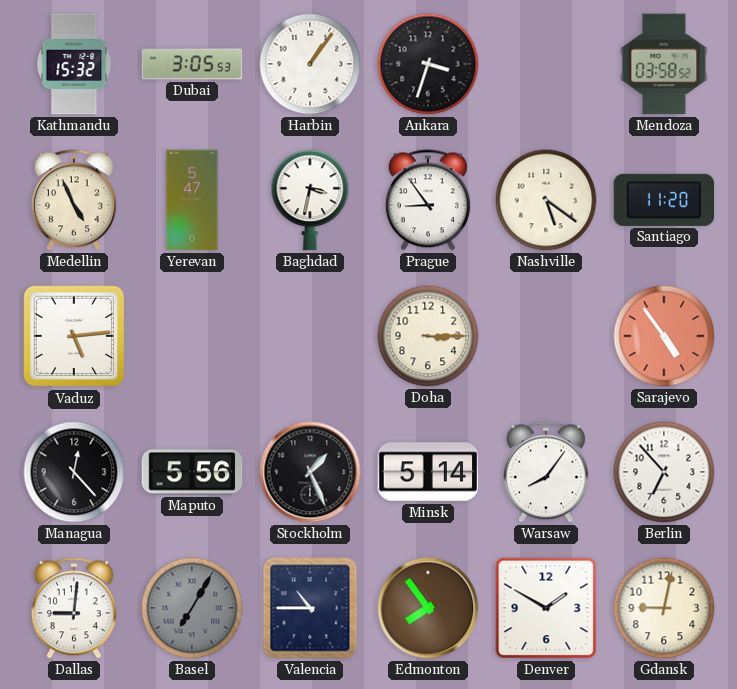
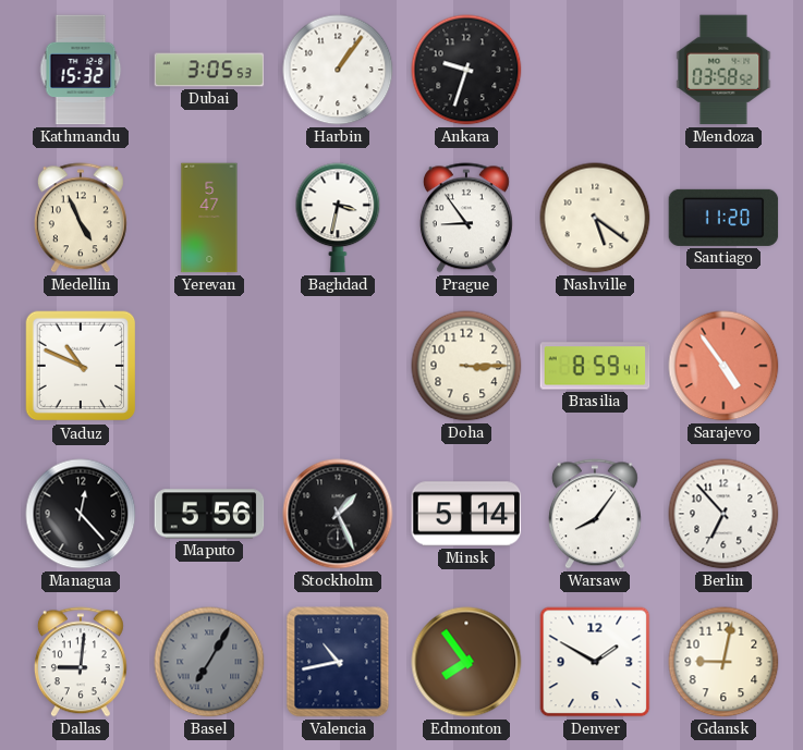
Ankara: 3:33 -> 9:33
Vaduz: 5:14 -> 10:49
Brasilia: none -> 8:59
Valencia: 10:45 -> 10:43
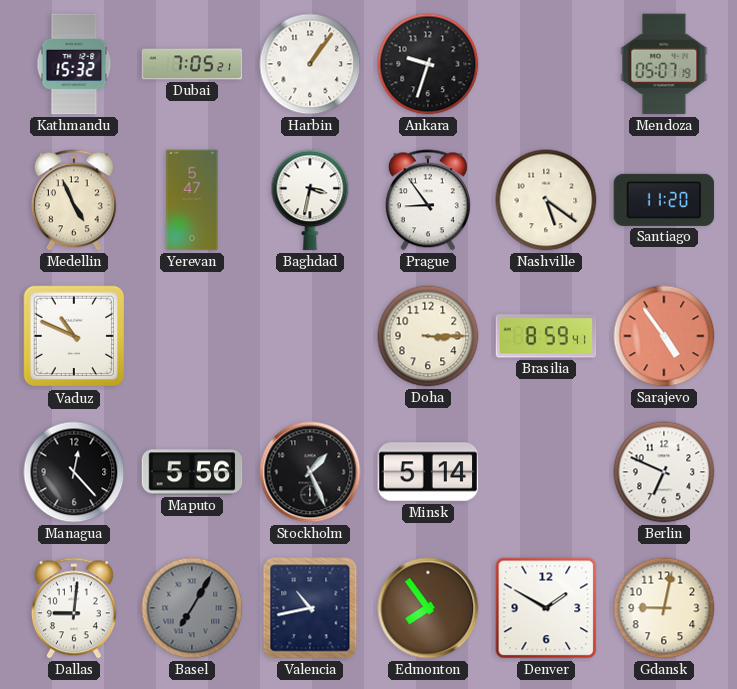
Dubai: 3:05 -> 7:05
Mendoza: 03:58 -> 05:07
Warsaw: 8:06 -> none
Berlin: 6:53 -> 6:49
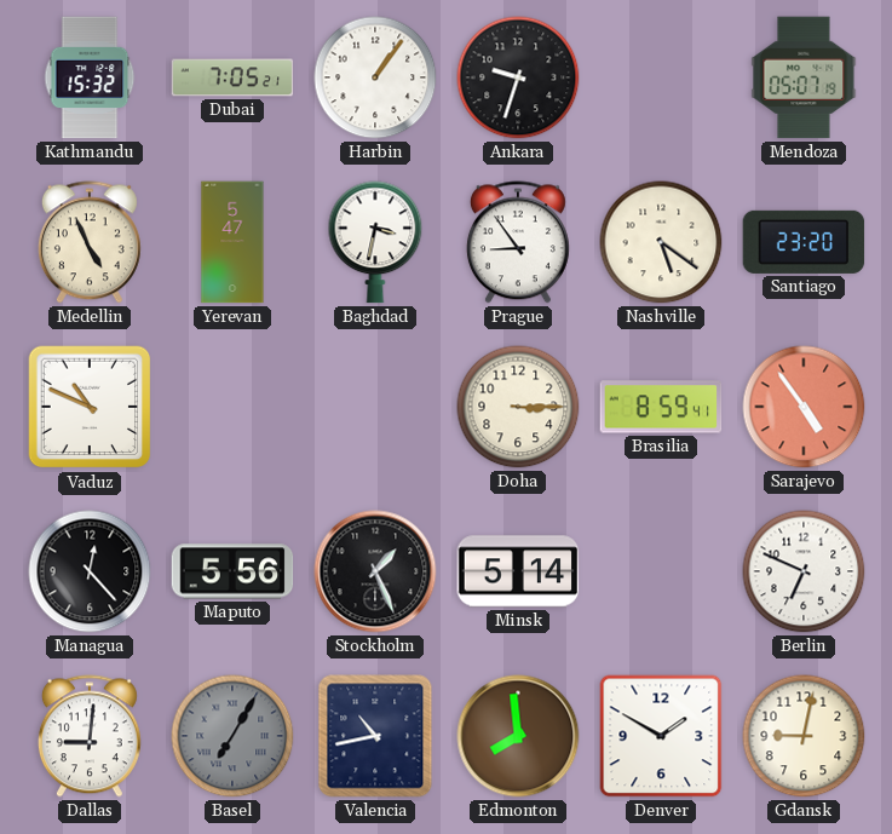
Santiago: 11:20 -> 23:20
Edmonton: 7:54 -> 7:59
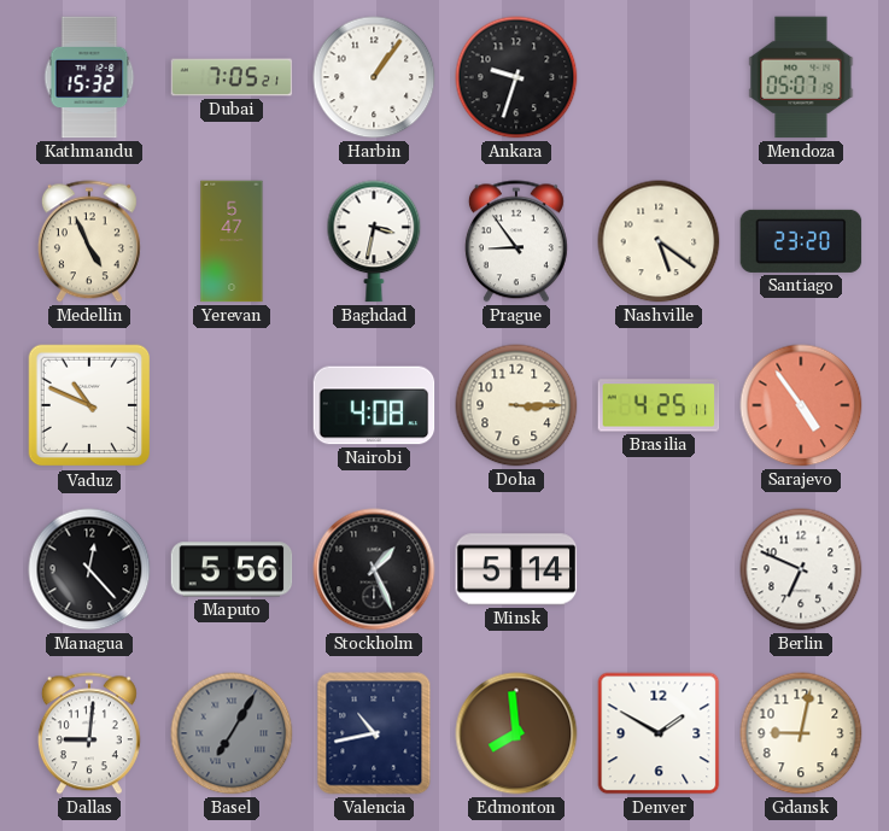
Nairobi: none -> 4:08
Brasilia: 8:59 -> 4:25
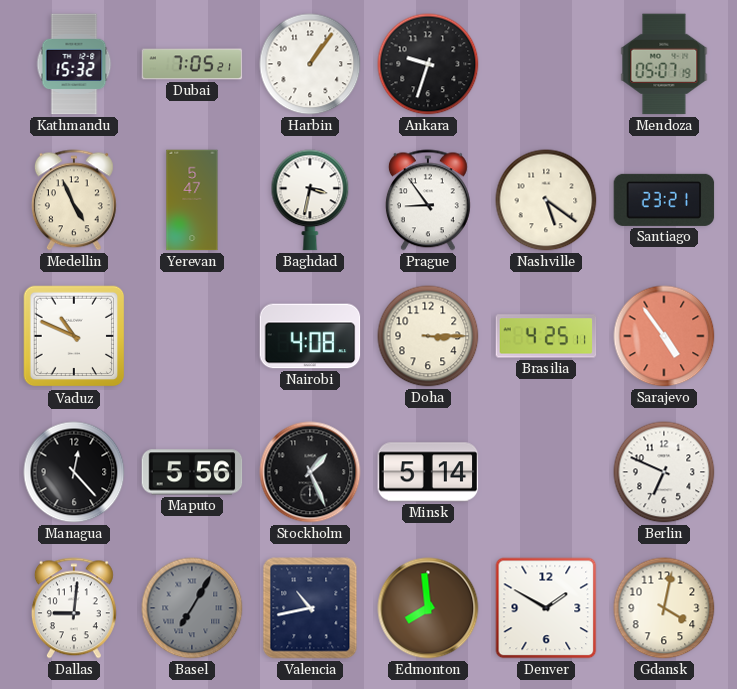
Santiago: 23:20 -> 23:21
Gdansk: 9:02 -> 4:02
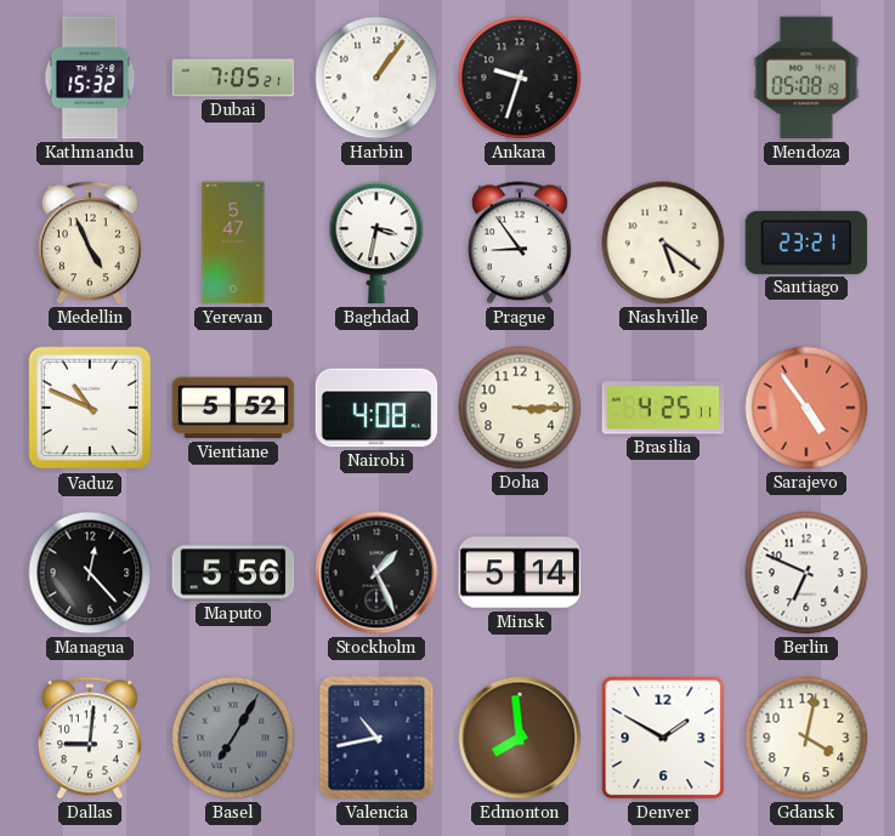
Mendoza: 05:07 -> 05:08
Vientiane: none -> 5:52
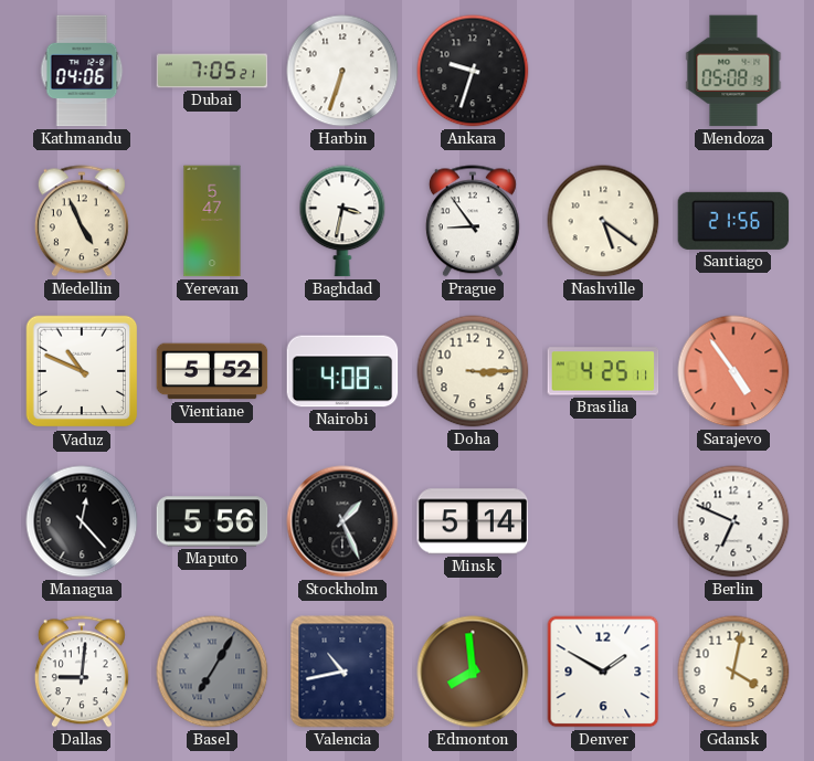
Kathmandu: 15:32 -> 04:06
Harbin: 1:06 -> 6:33
Santiago: 23:21 -> 21:56
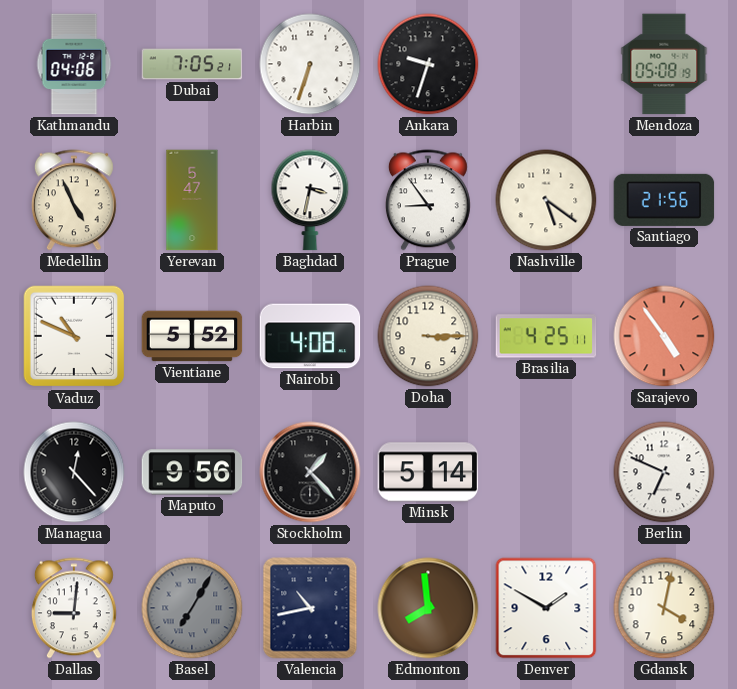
Maputo: 5:56 -> 9:56
Stockholm: 1:26 -> 1:23
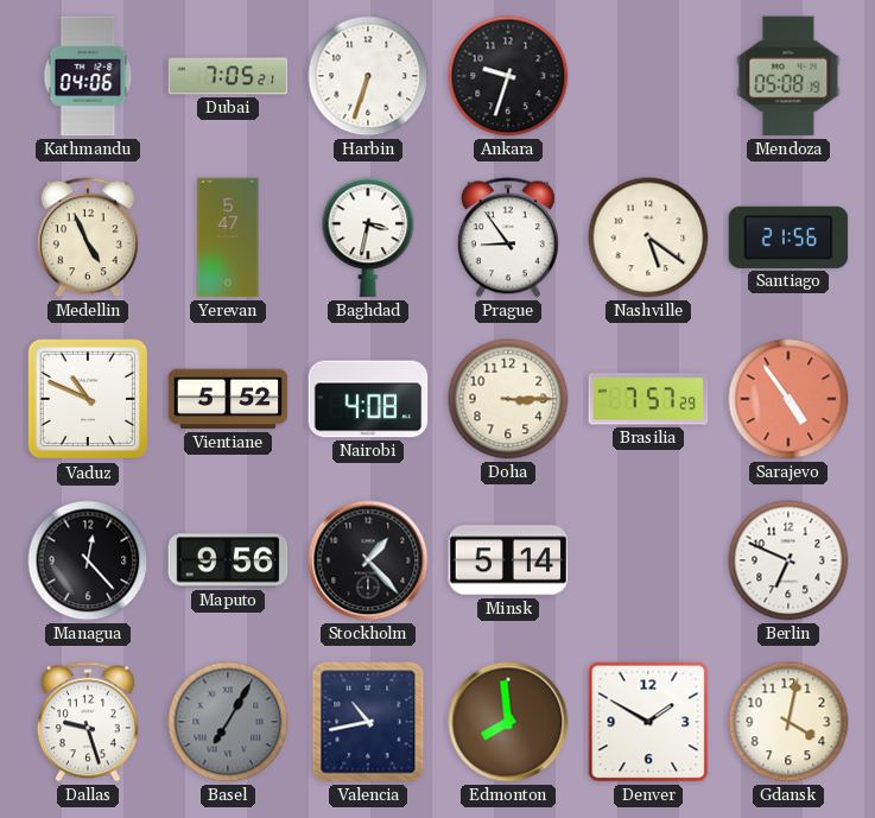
Brasilia: 4:25 -> 7:57
Dallas: 9:01 -> 9:27
